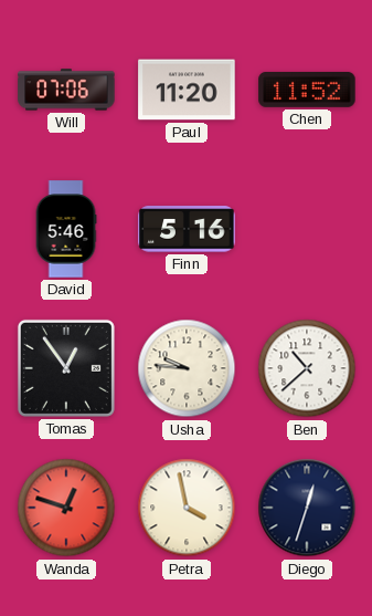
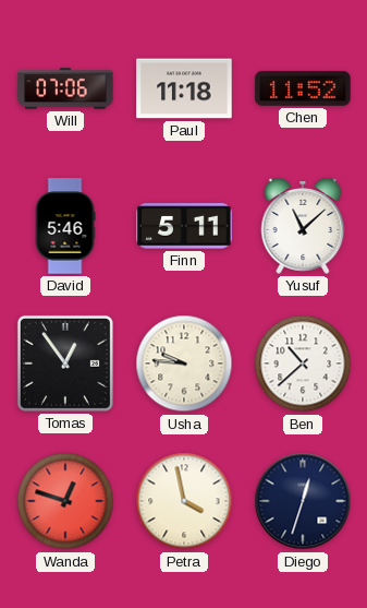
Paul: 11:20 -> 11:18
Finn: 5:16 -> 5:11
Yusuf: none -> 11:08
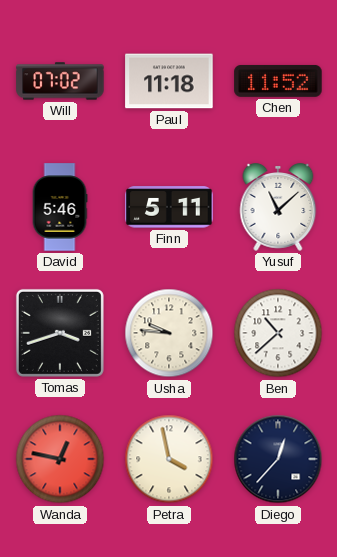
Will: 07:06 -> 07:02
Tomas: 12:54 -> 3:42
Wanda: 12:48 -> 12:47
Diego: 12:33 -> 12:37
